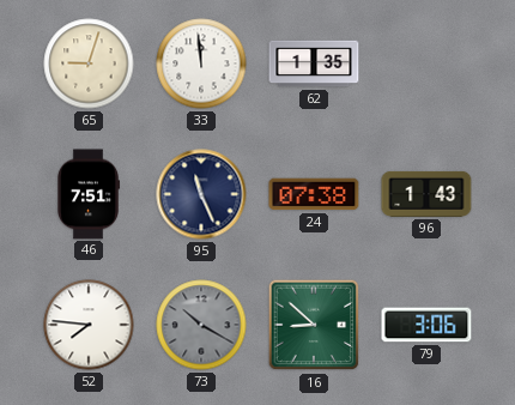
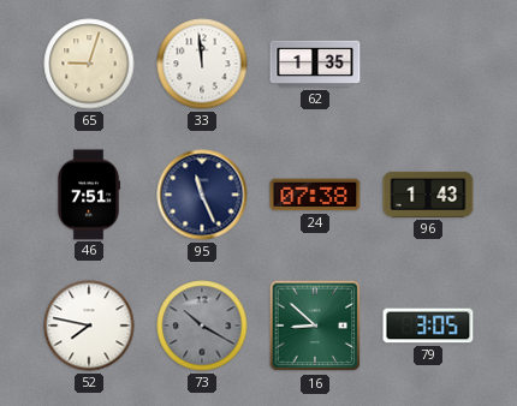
52: 7:46 -> 7:47
79: 3:06 -> 3:05
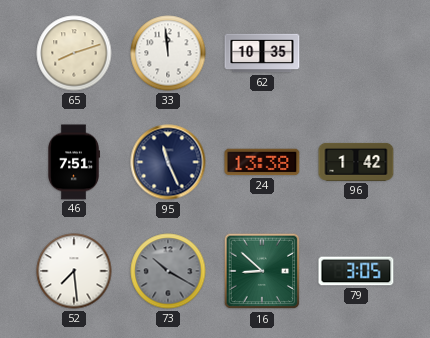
65: 9:03 -> 8:12
62: 1:35 -> 10:35
24: 07:38 -> 13:38
96: 1:43 -> 1:42
52: 7:47 -> 7:29
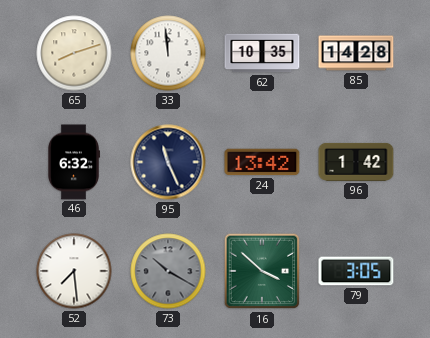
85: none -> 14:28
46: 7:51 -> 6:32
24: 13:38 -> 13:42
16: 8:52 -> 3:52
